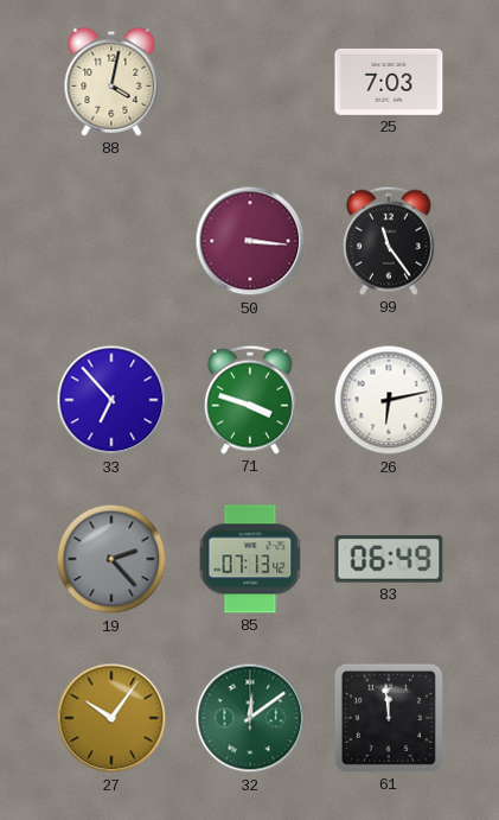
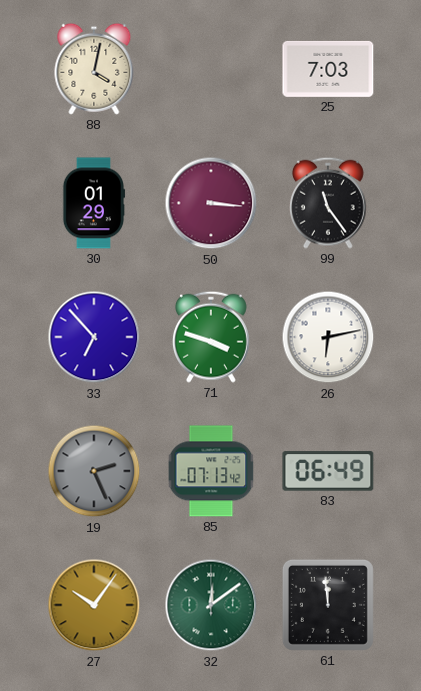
30: none -> 01:29
19: 2:23 -> 2:26
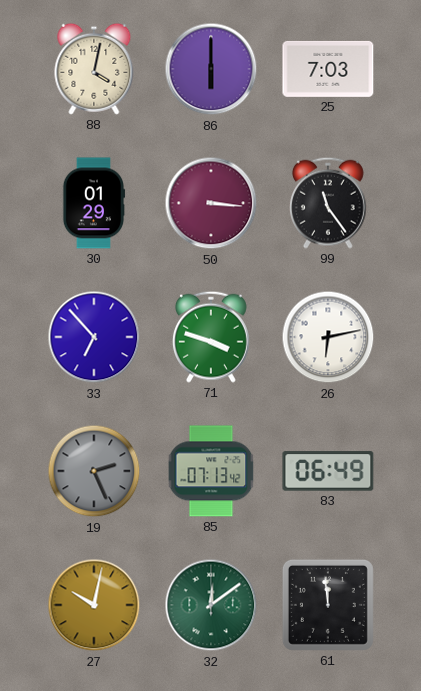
86: none -> 6:00
27: 10:06 -> 10:02
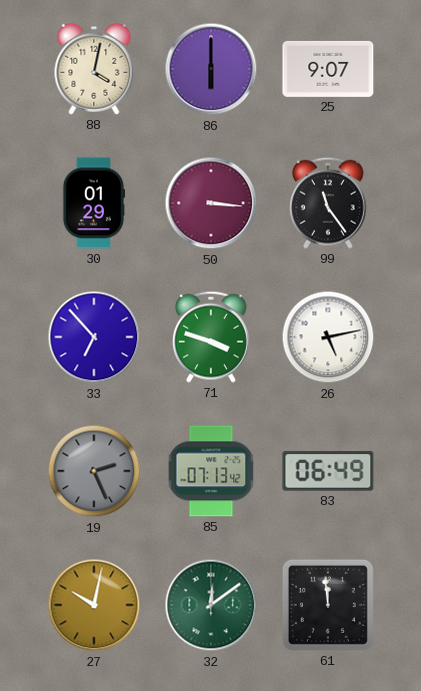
25: 7:03 -> 9:07
26: 6:13 -> 5:13
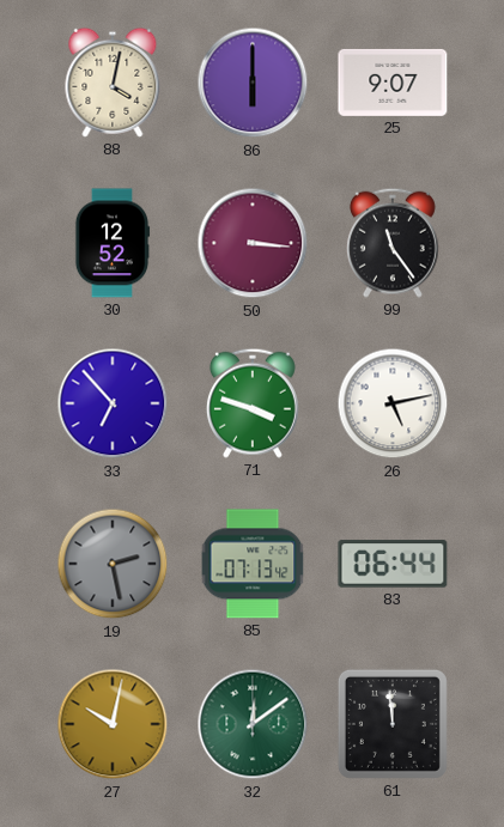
30: 01:29 -> 12:52
19: 2:26 -> 2:28
83: 06:49 -> 06:44
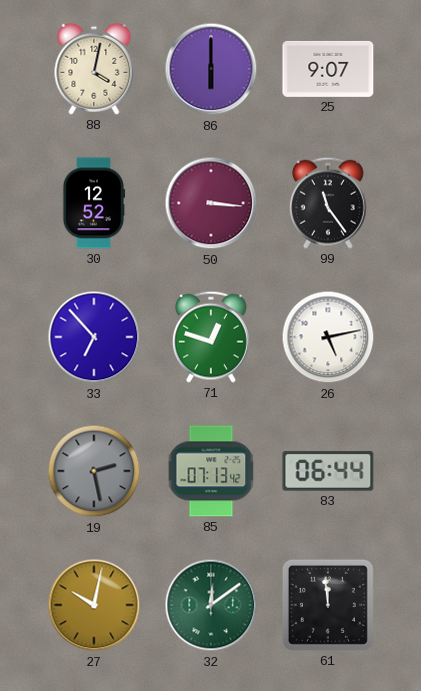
71: 3:48 -> 12:48
